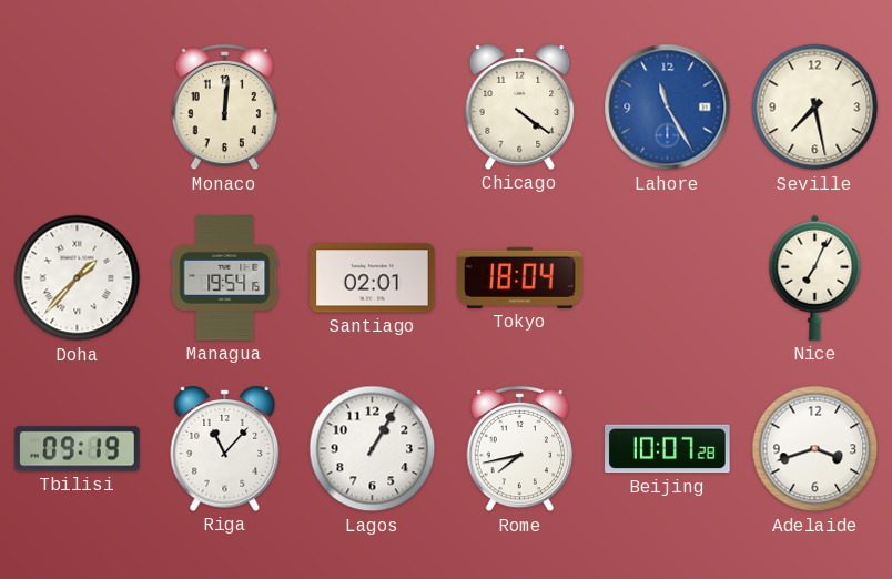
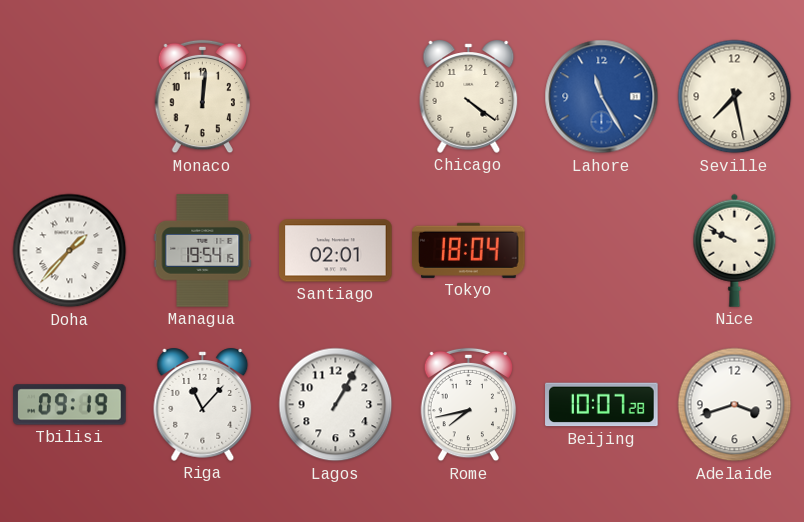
Nice: 7:04 -> 9:49
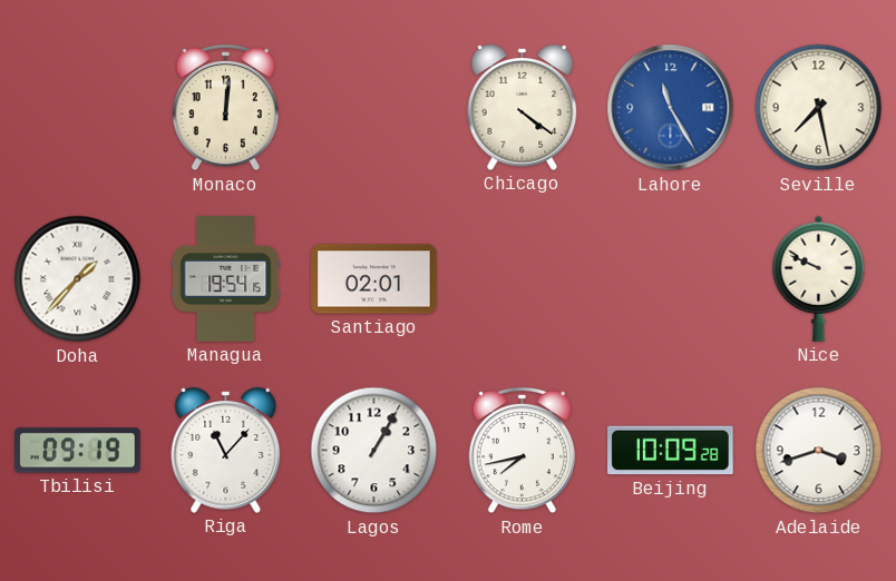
Tokyo: 18:04 -> none
Beijing: 10:07 -> 10:09
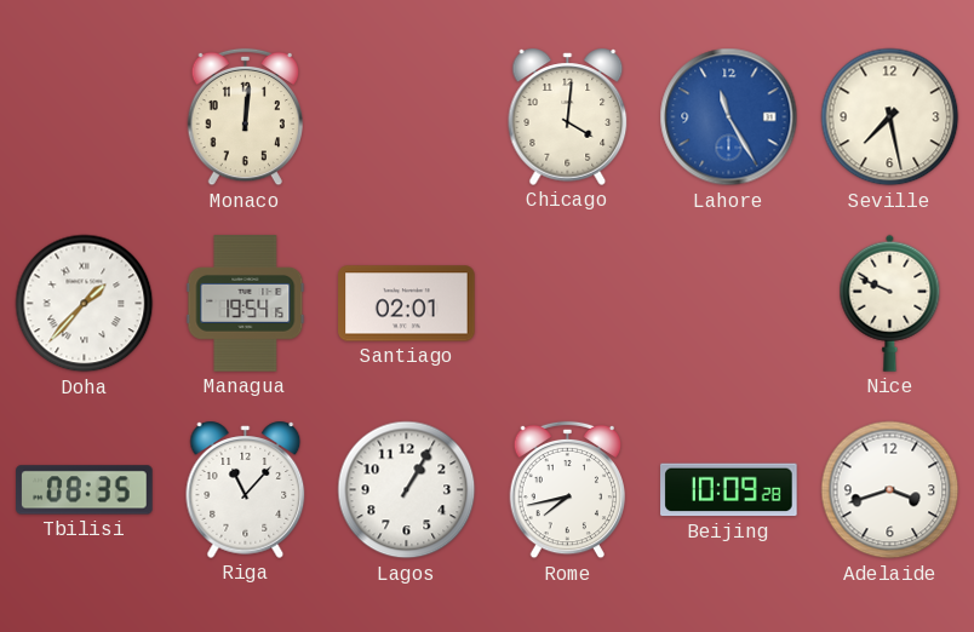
Chicago: 4:21 -> 4:01
Tbilisi: 09:19 -> 08:35
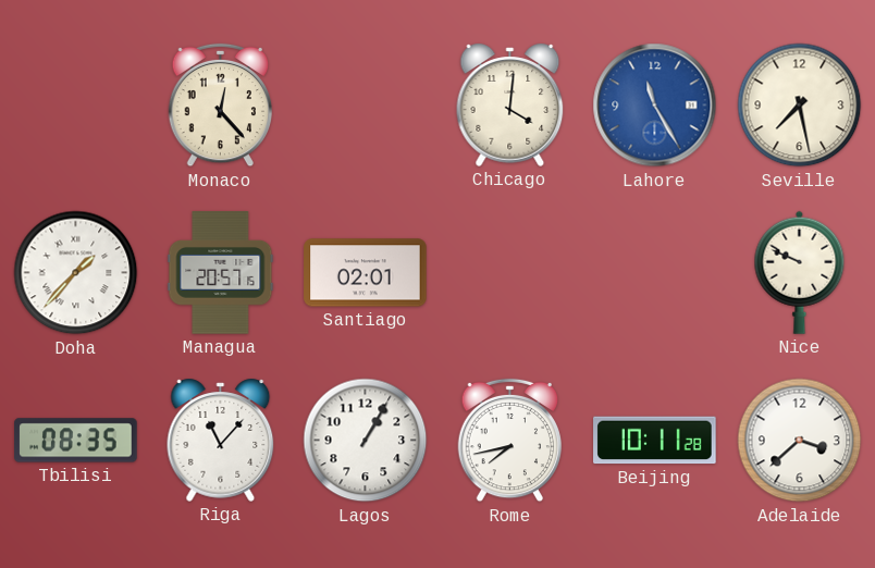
Monaco: 12:01 -> 12:23
Managua: 19:54 -> 20:57
Beijing: 10:09 -> 10:11
Adelaide: 3:42 -> 3:38
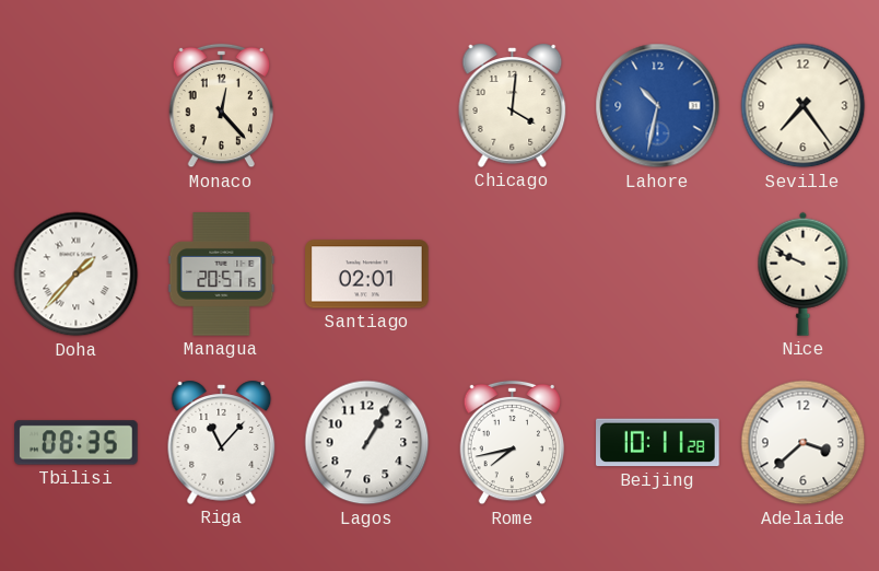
Lahore: 11:25 -> 10:32
Seville: 7:28 -> 7:24
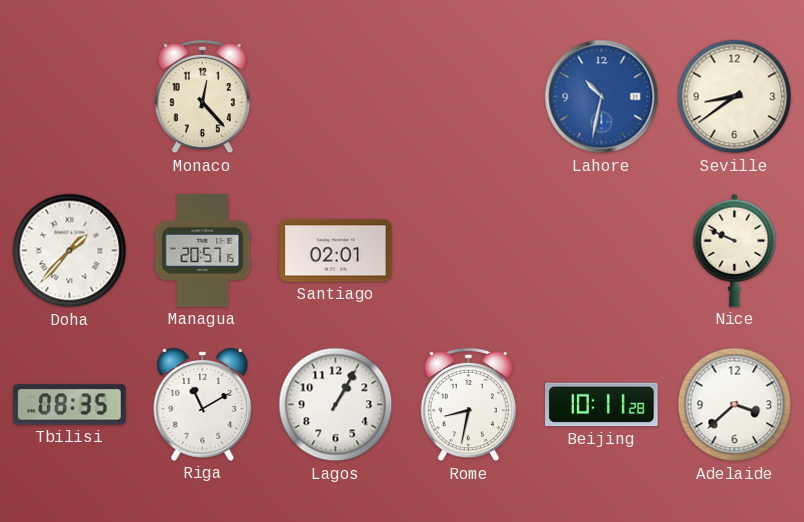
Chicago: 4:01 -> none
Seville: 7:24 -> 8:39
Riga: 11:07 -> 11:10
Rome: 7:43 -> 8:32
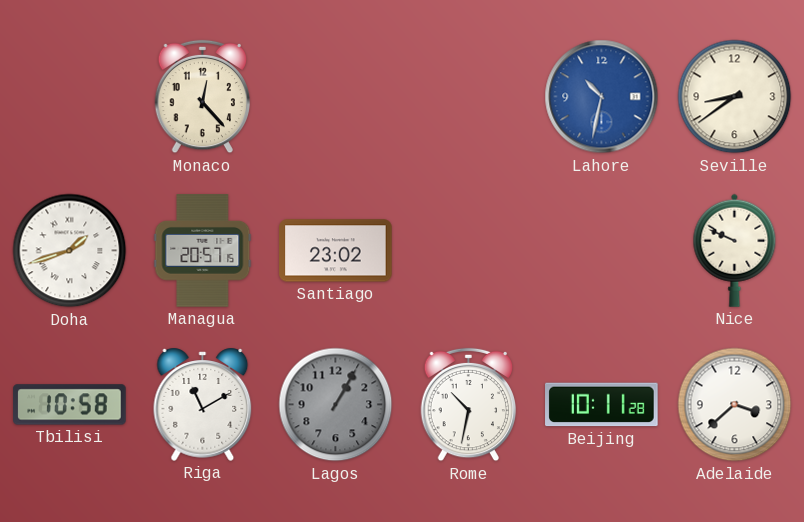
Doha: 1:37 -> 1:42
Santiago: 02:01 -> 23:02
Tbilisi: 08:35 -> 10:58
Lagos dial: white -> grey
Rome: 8:32 -> 10:32
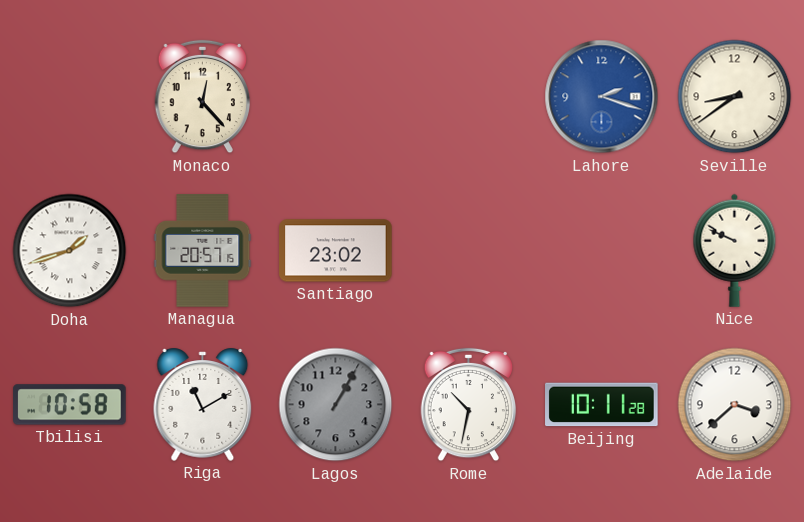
Lahore: 10:32 -> 2:18
